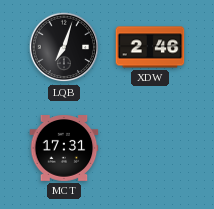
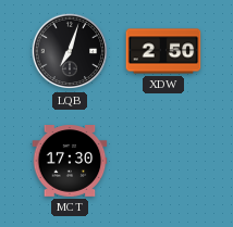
XDW: 2:46 -> 2:50
MCT: 17:31 -> 17:30
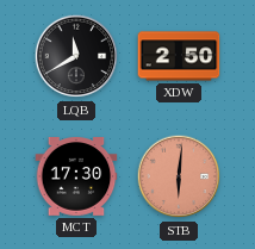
LQB: 7:03 -> 11:40
STB: none -> 6:01
